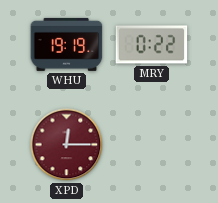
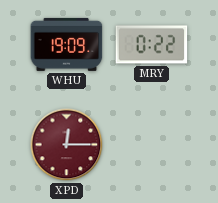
WHU: 19:19 -> 19:09
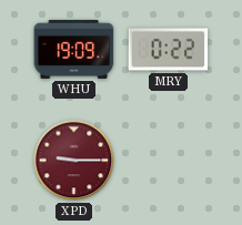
XPD: 12:15 -> 9:15
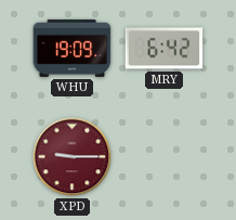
MRY: 0:22 -> 6:42
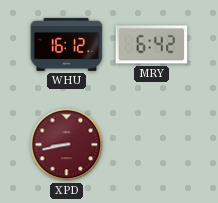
WHU: 19:09 -> 16:12
XPD: 9:15 -> 8:43
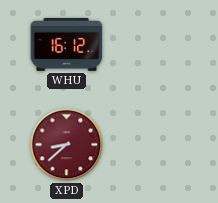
MRY: 6:42 -> none
XPD: 8:43 -> 8:38
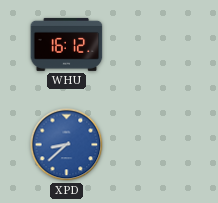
XPD dial: burgundy -> blue
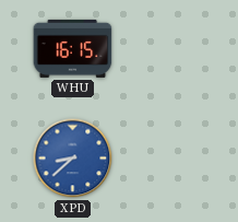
WHU: 16:12 -> 16:15
